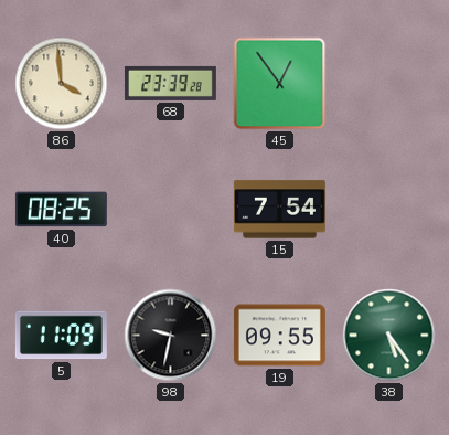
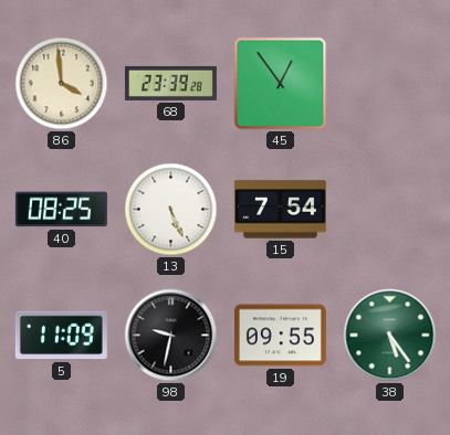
13: none -> 5:26
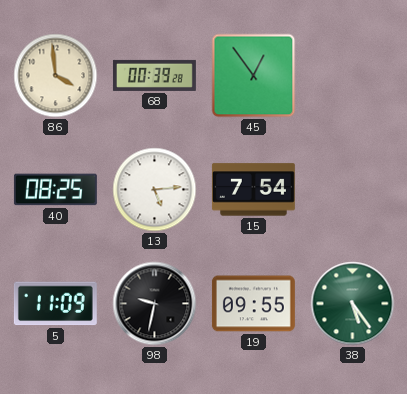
68: 23:39 -> 00:39
13: 5:26 -> 5:14
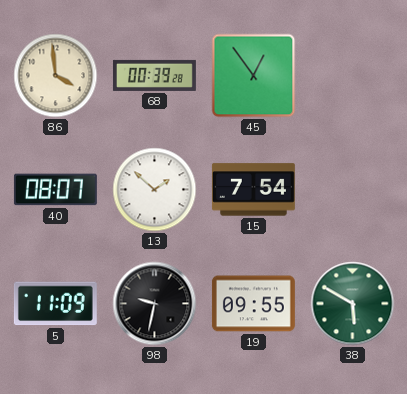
40: 08:25 -> 08:07
13: 5:14 -> 1:52
38: 5:24 -> 5:50
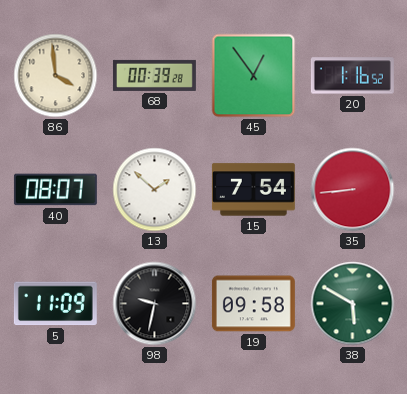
20: none -> 1:16
35: none -> 8:44
19: 09:55 -> 09:58
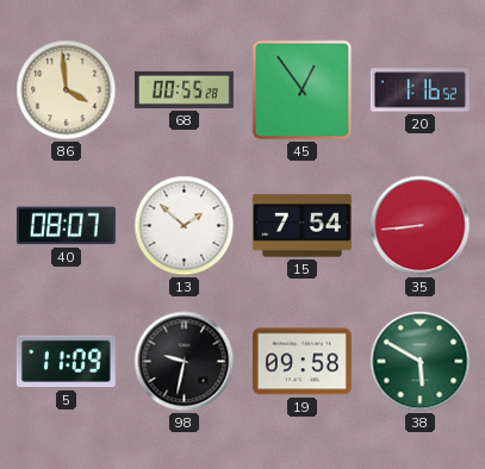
68: 00:39 -> 00:55
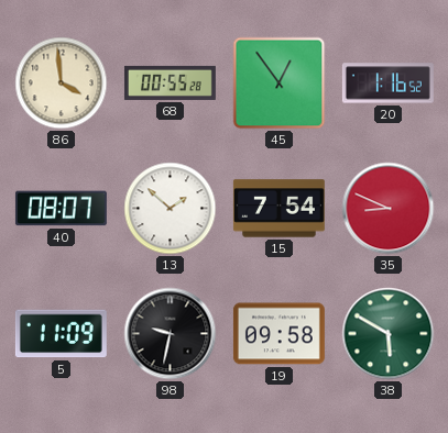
35: 8:44 -> 8:49
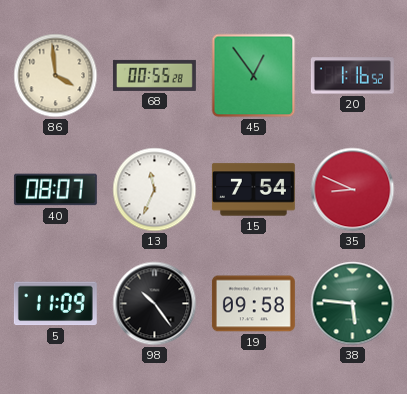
13: 1:52 -> 11:34
98: 9:32 -> 10:24
38: 5:50 -> 5:46
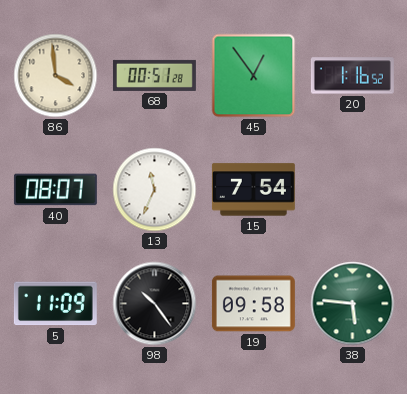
68: 00:55 -> 00:51
35: 8:49 -> none
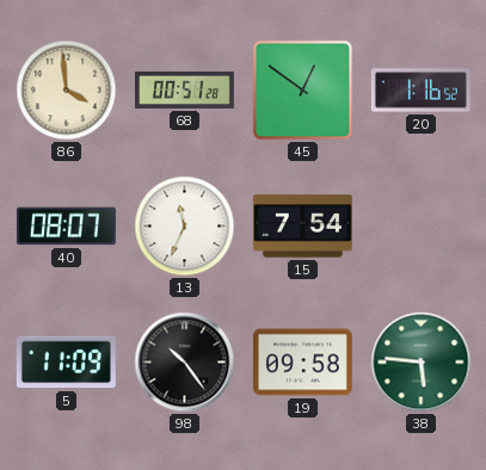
45: 12:54 -> 12:51
